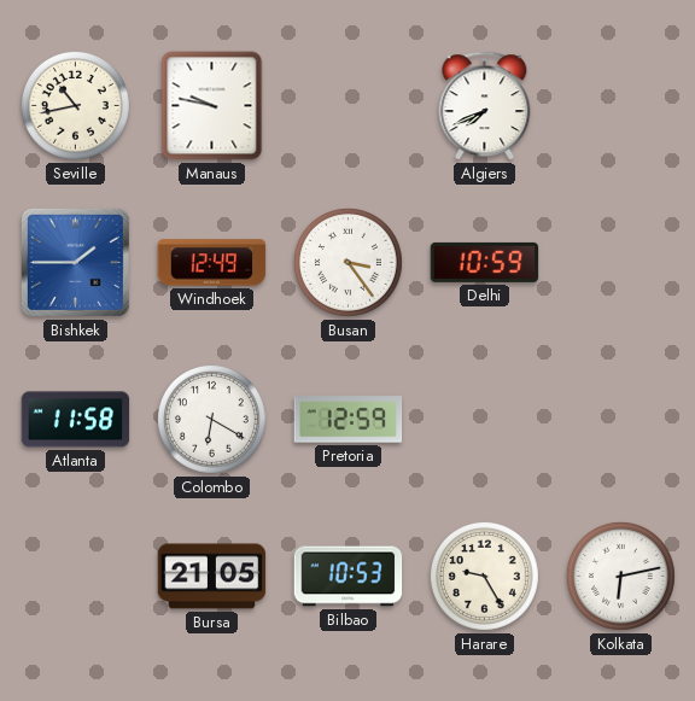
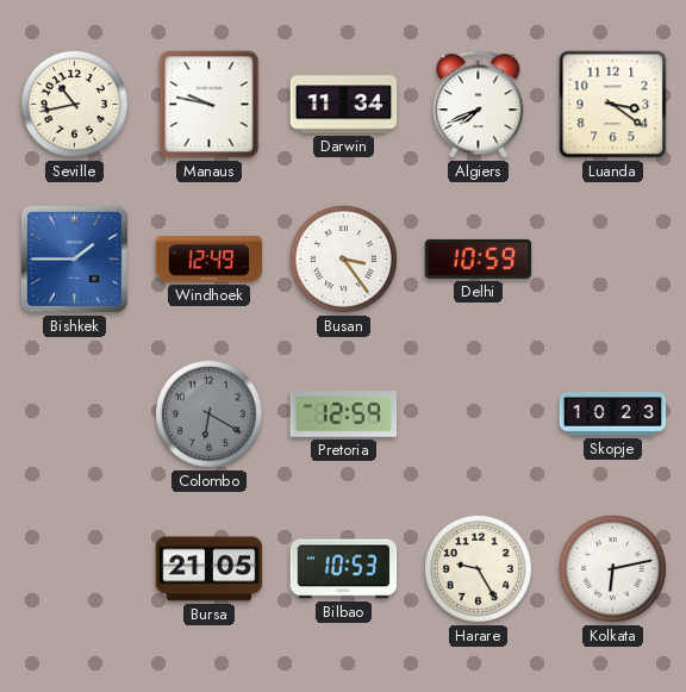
Darwin: none -> 11:34
Luanda: none -> 3:21
Atlanta: 11:58 -> none
Colombo dial: white -> grey
Skopje: none -> 10:23
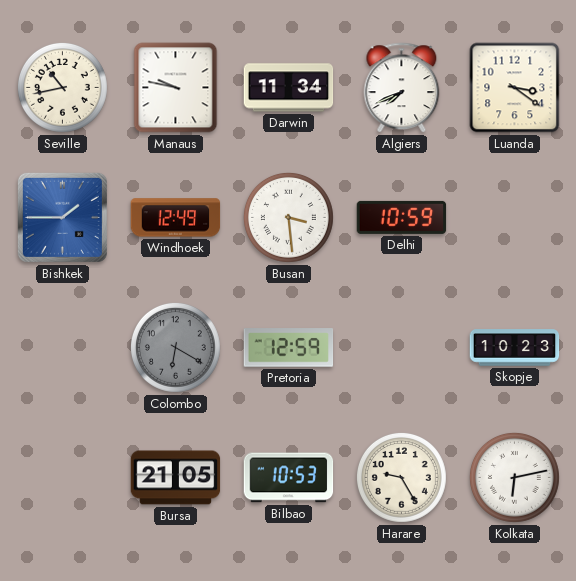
Busan: 3:24 -> 3:29
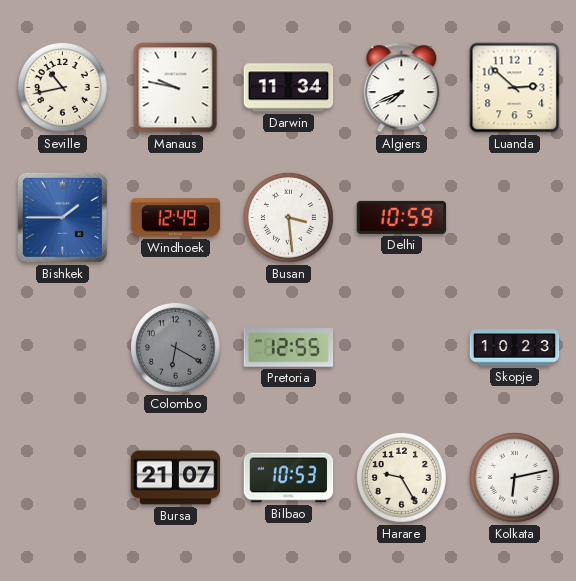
Luanda: 3:21 -> 2:52
Pretoria: 12:59 -> 12:55
Bursa: 21:05 -> 21:07
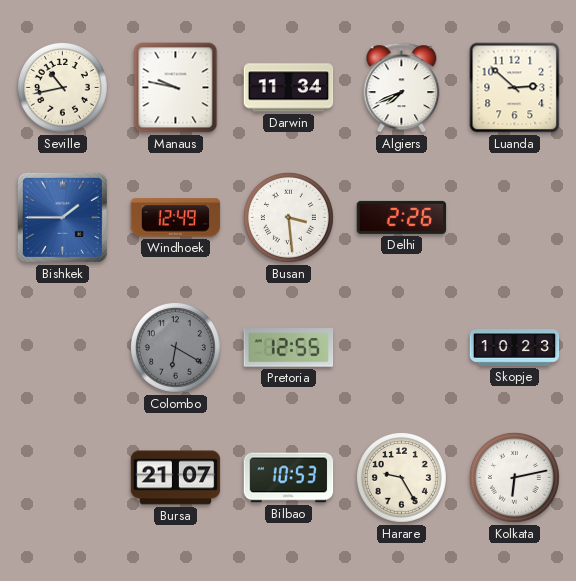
Delhi: 10:59 -> 2:26
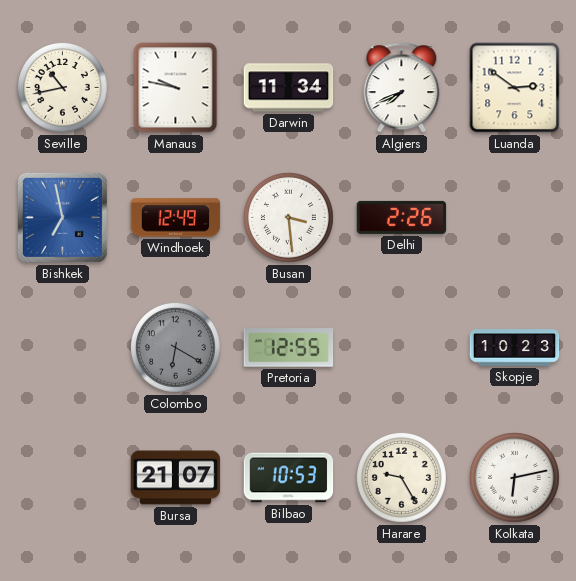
Luanda: 2:52 -> 2:51
Bishkek: 1:45 -> 6:58
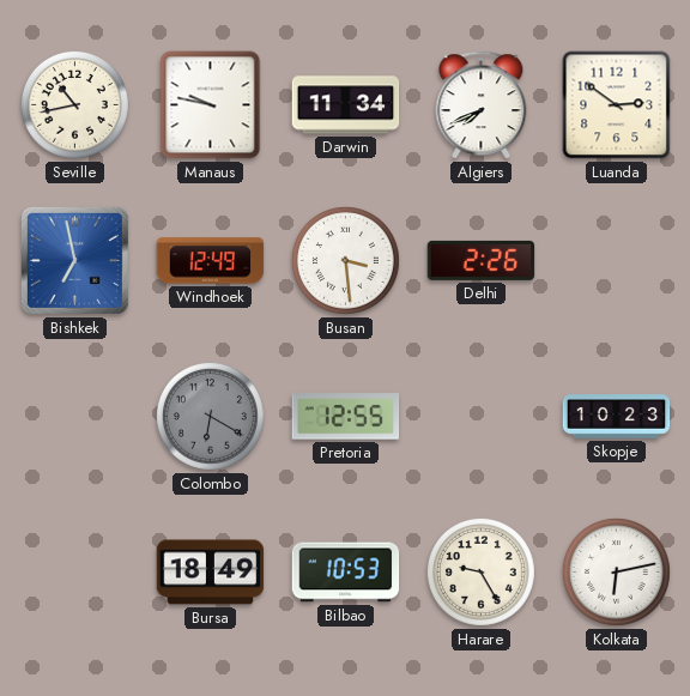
Bursa: 21:07 -> 18:49
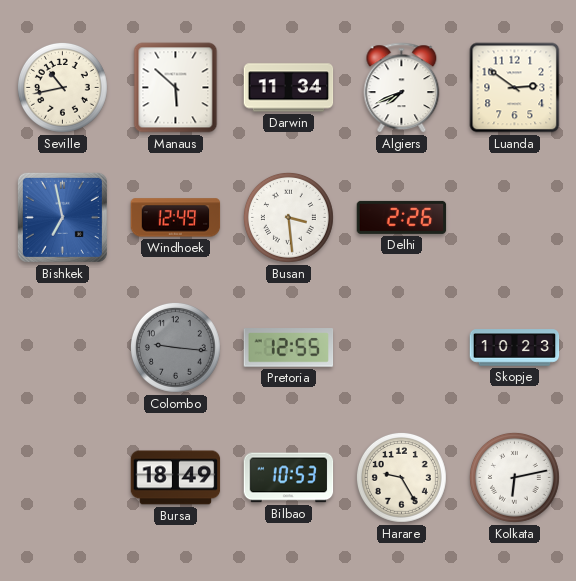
Manaus: 9:47 -> 5:52
Colombo: 6:20 -> 9:16
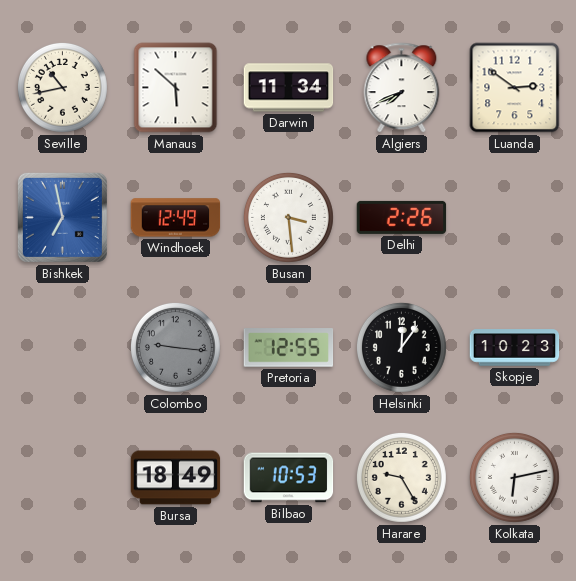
Helsinki: none -> 12:06
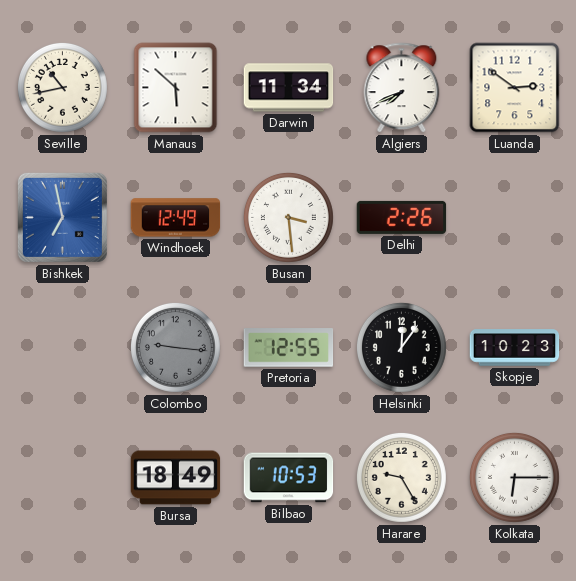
Kolkata: 6:13 -> 6:15
